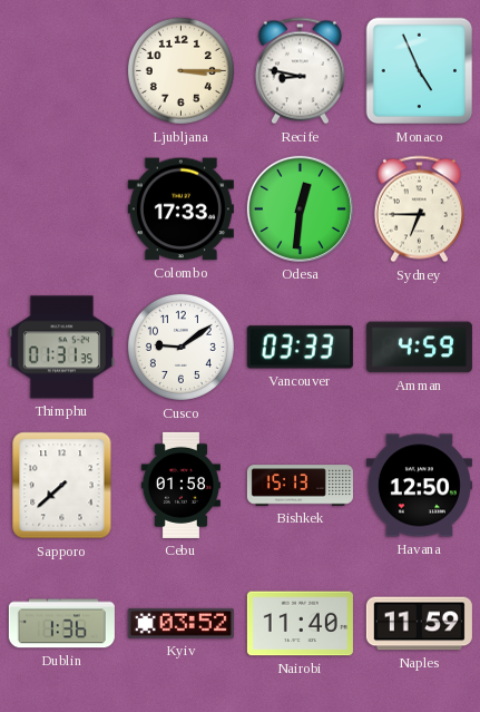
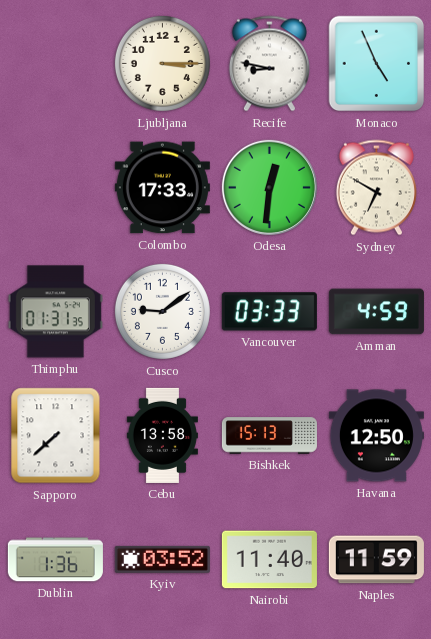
Sydney: 6:45 -> 6:50
Cebu: 01:58 -> 13:58
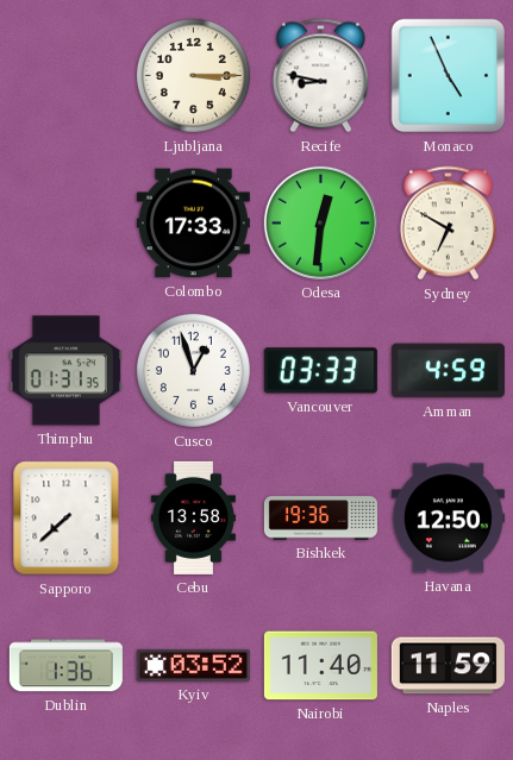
Cusco: 9:09 -> 12:57
Bishkek: 15:13 -> 19:36
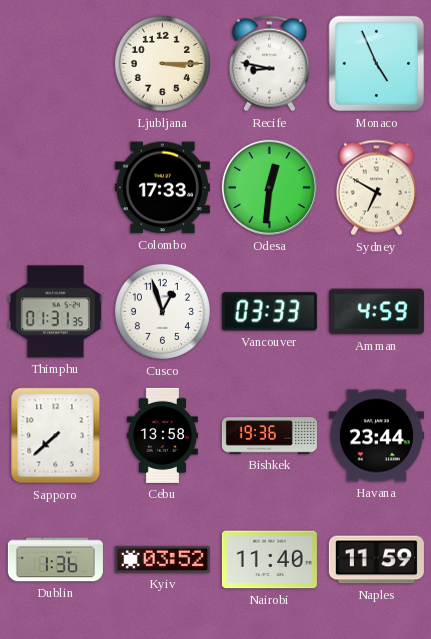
Havana: 12:50 -> 23:44
